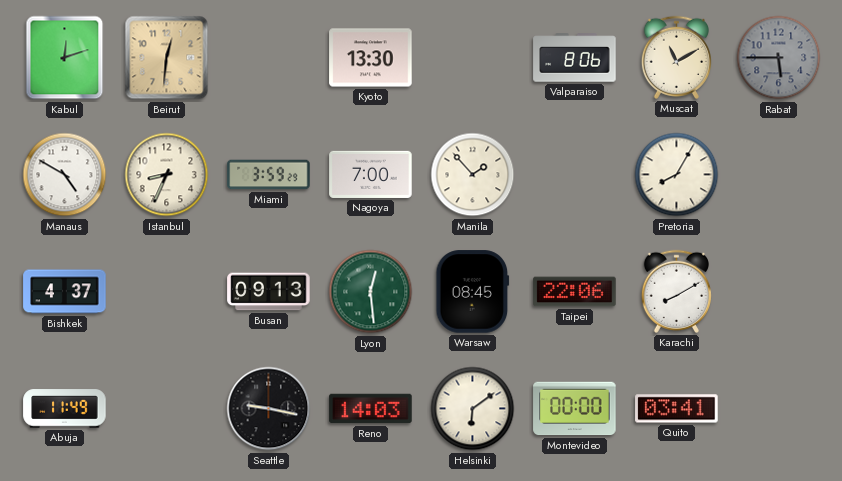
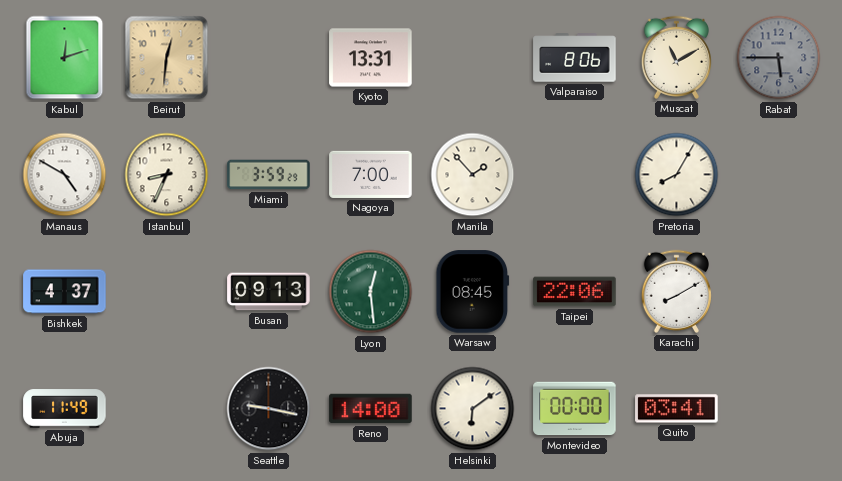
Kyoto: 13:30 -> 13:31
Reno: 14:03 -> 14:00
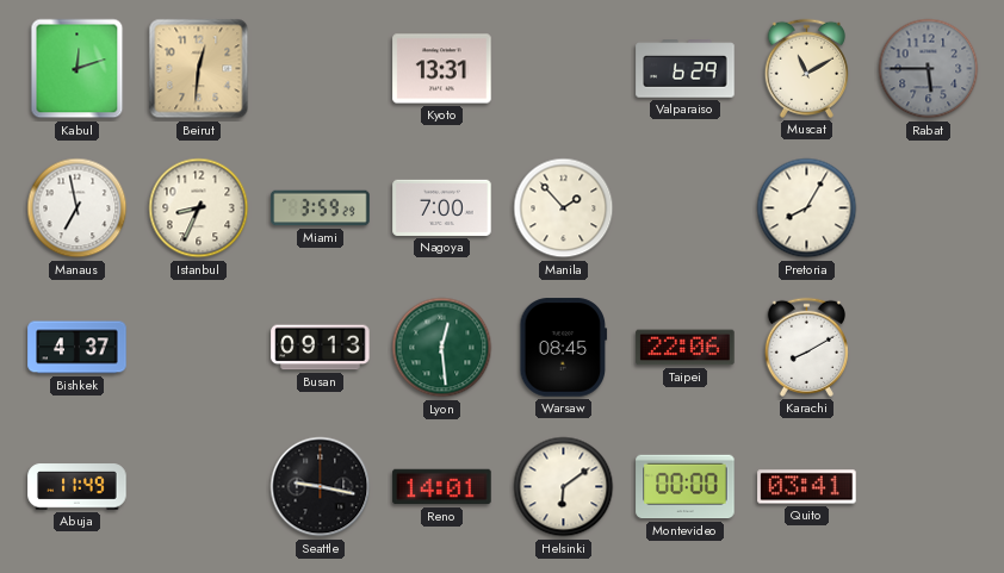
Valparaiso: 8:06 -> 6:29
Manaus: 4:50 -> 6:58
Reno: 14:00 -> 14:01
